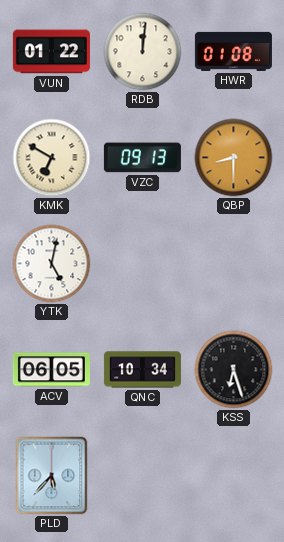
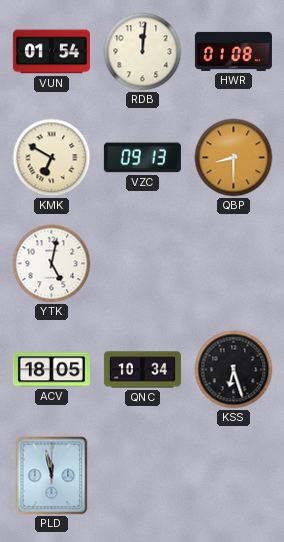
VUN: 01:22 -> 01:54
ACV: 06:05 -> 18:05
PLD: 5:37 -> 11:58
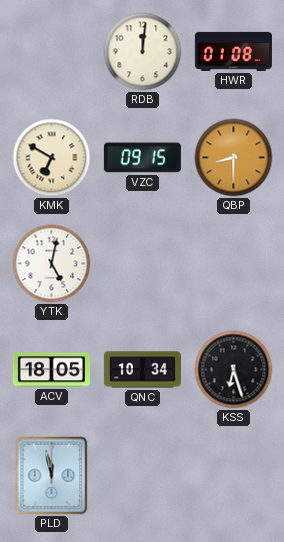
VUN: 01:54 -> none
VZC: 09:13 -> 09:15
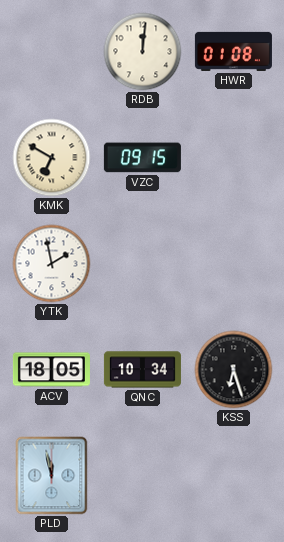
QBP: 8:30 -> none
YTK: 5:02 -> 1:58
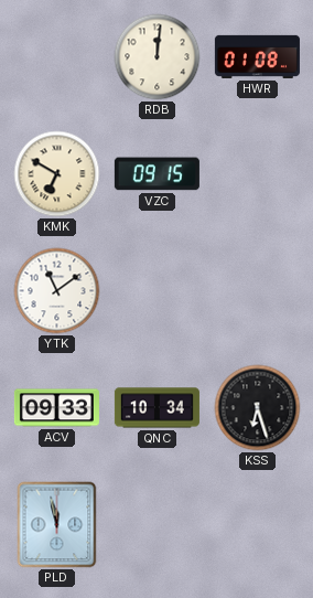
YTK: 1:58 -> 11:09
ACV: 18:05 -> 09:33
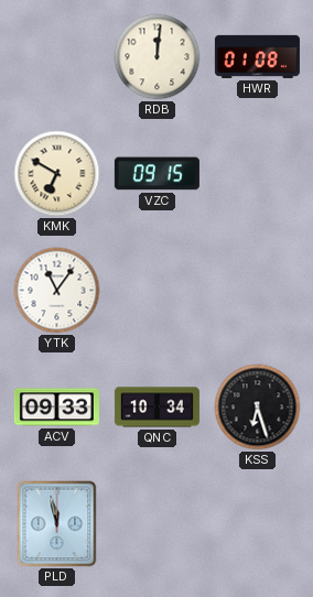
YTK: 11:09 -> 11:06
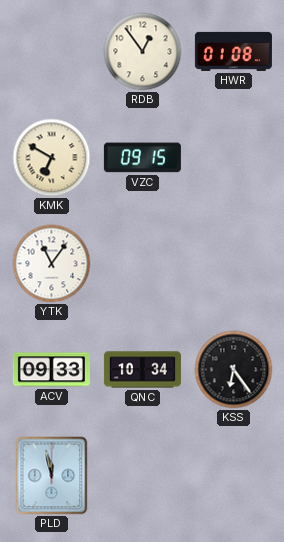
RDB: 12:01 -> 12:54
KSS: 6:27 -> 6:24
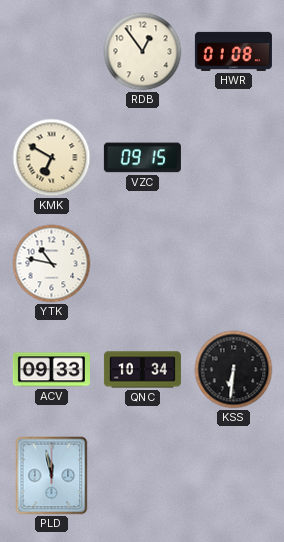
YTK: 11:06 -> 10:47
KSS: 6:24 -> 6:31
